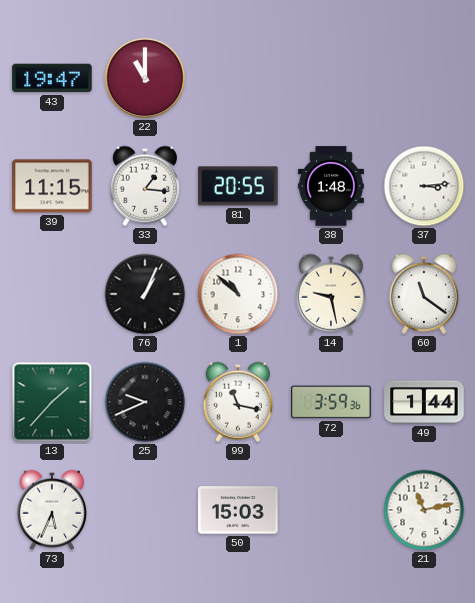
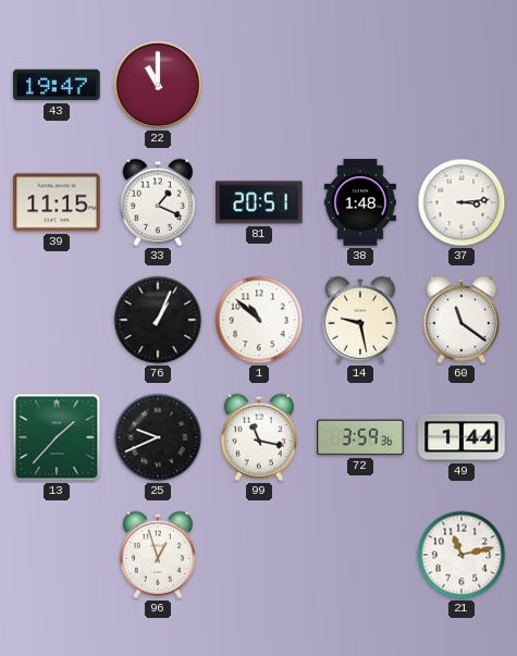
33: 1:16 -> 1:19
81: 20:55 -> 20:51
73: 5:34 -> none
96: none -> 12:57
50: 15:03 -> none
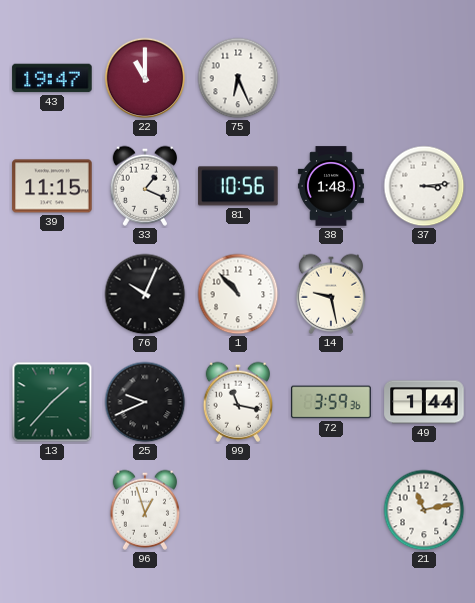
75: none -> 6:26
81: 20:51 -> 10:56
76: 1:04 -> 10:04
1: 10:52 -> 10:53
60: 11:21 -> none
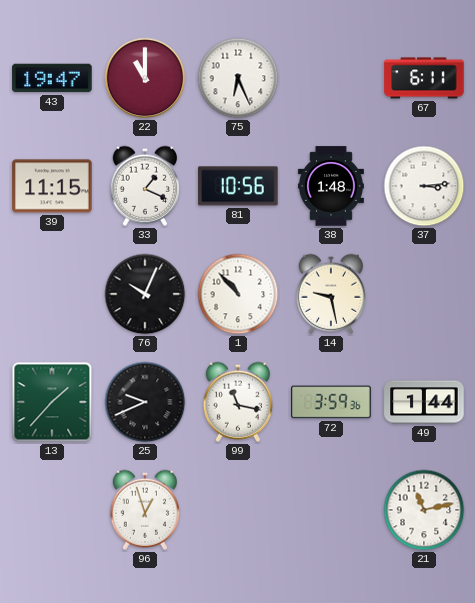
67: none -> 6:11
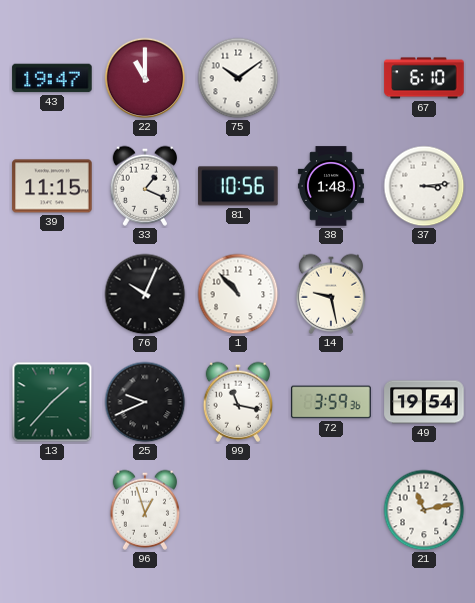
75: 6:26 -> 10:09
67: 6:11 -> 6:10
49: 1:44 -> 19:54
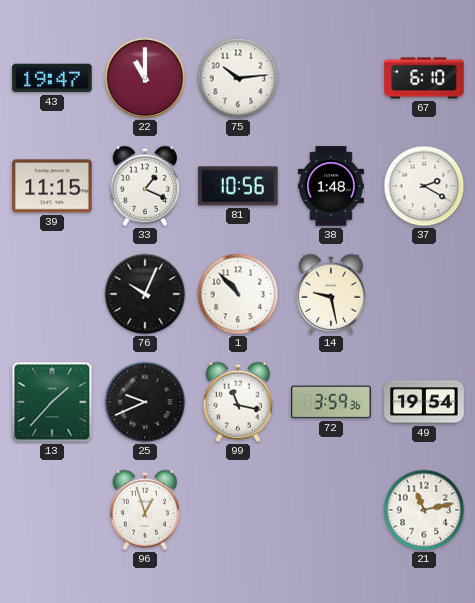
75: 10:09 -> 10:14
37: 3:14 -> 2:20
